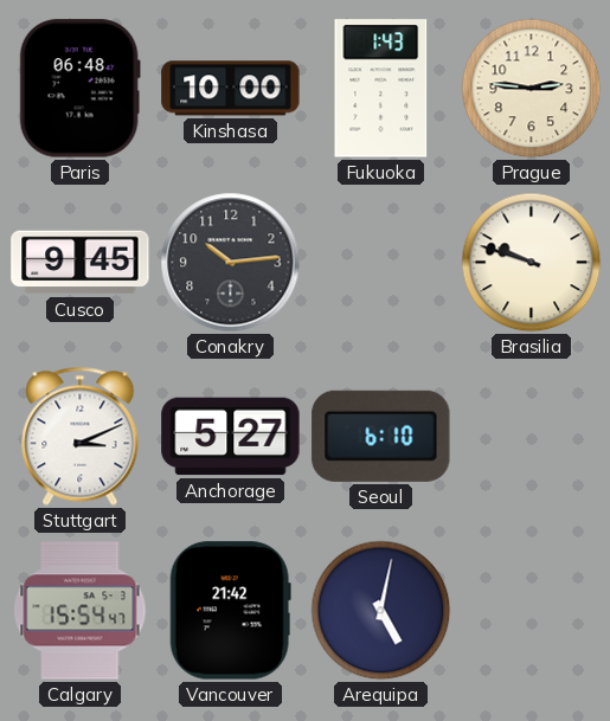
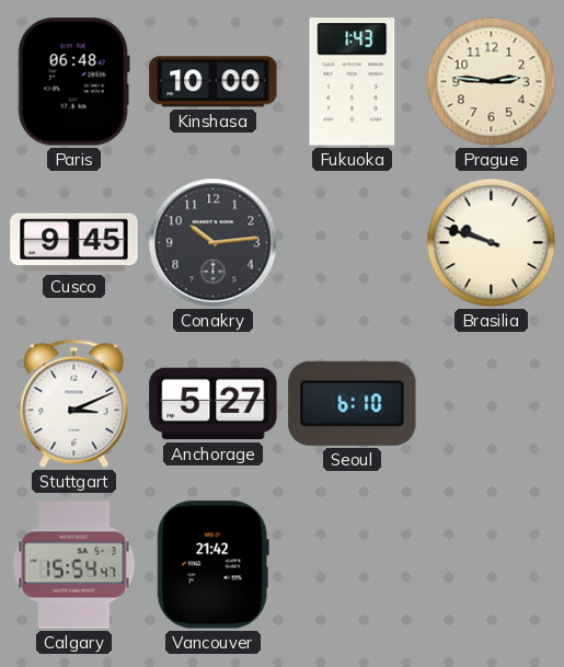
Arequipa: 5:02 -> none
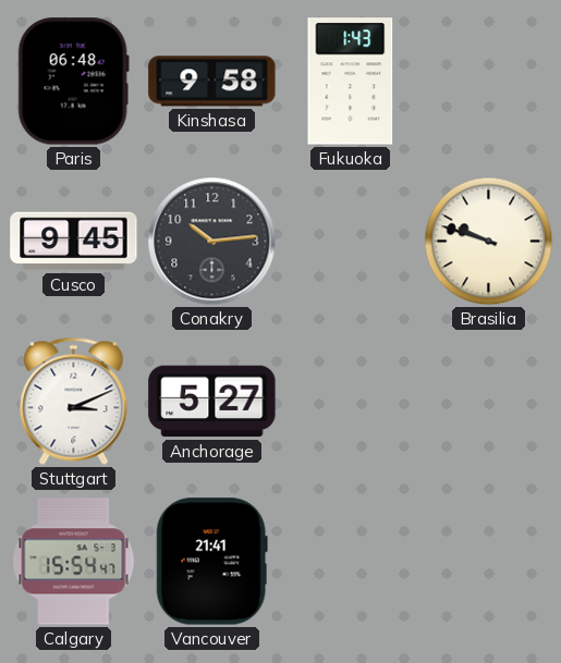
Kinshasa: 10:00 -> 9:58
Prague: 2:46 -> none
Seoul: 6:10 -> none
Vancouver: 21:42 -> 21:41
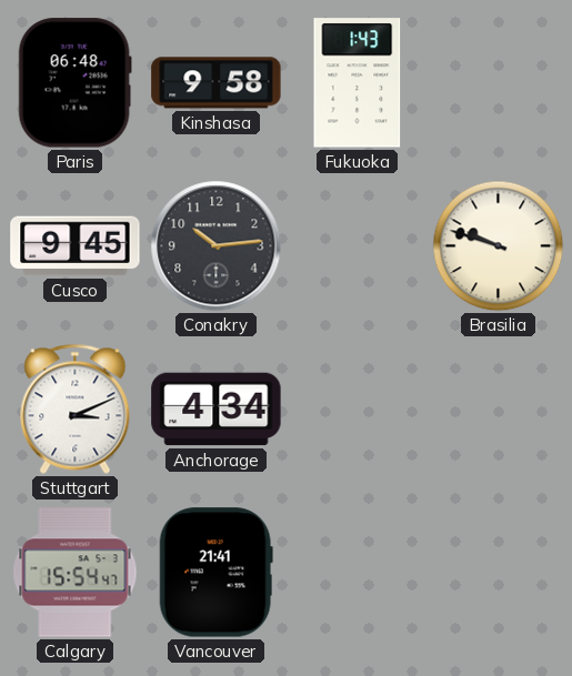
Anchorage: 5:27 -> 4:34
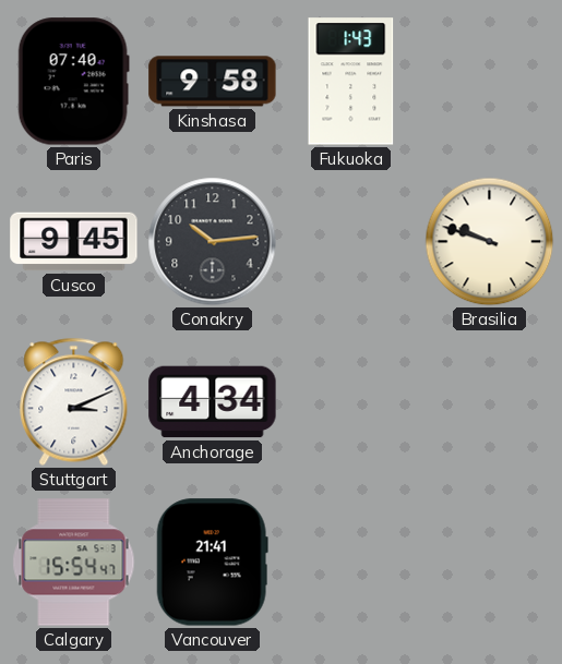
Paris: 06:48 -> 07:40
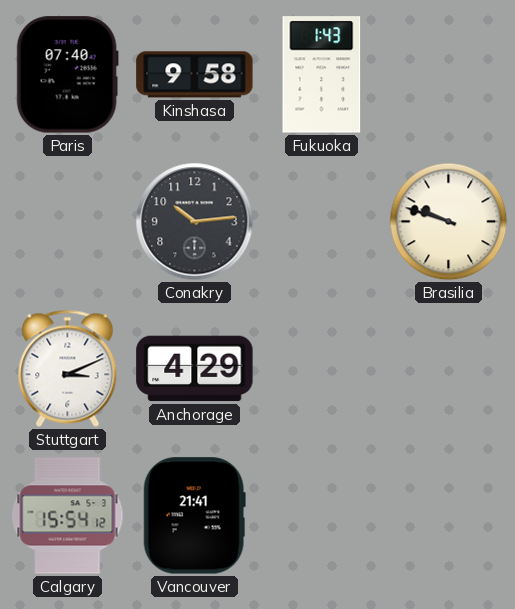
Cusco: 9:45 -> none
Anchorage: 4:34 -> 4:29
Calgary: 15:54:47 -> 15:54:12
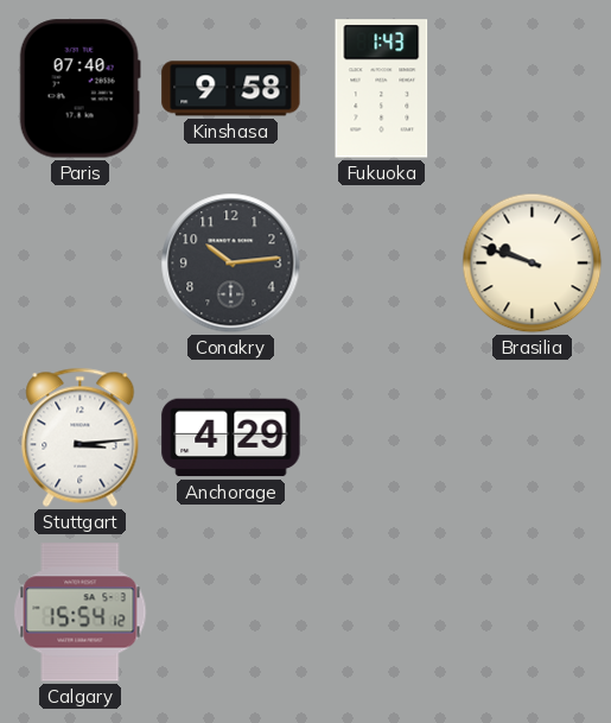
Stuttgart: 3:11 -> 3:14
Vancouver: 21:41 -> none
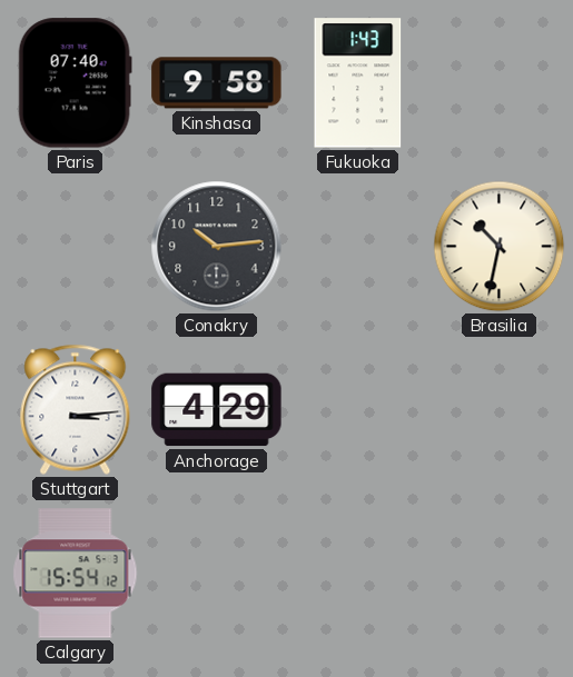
Brasilia: 9:48 -> 10:32
